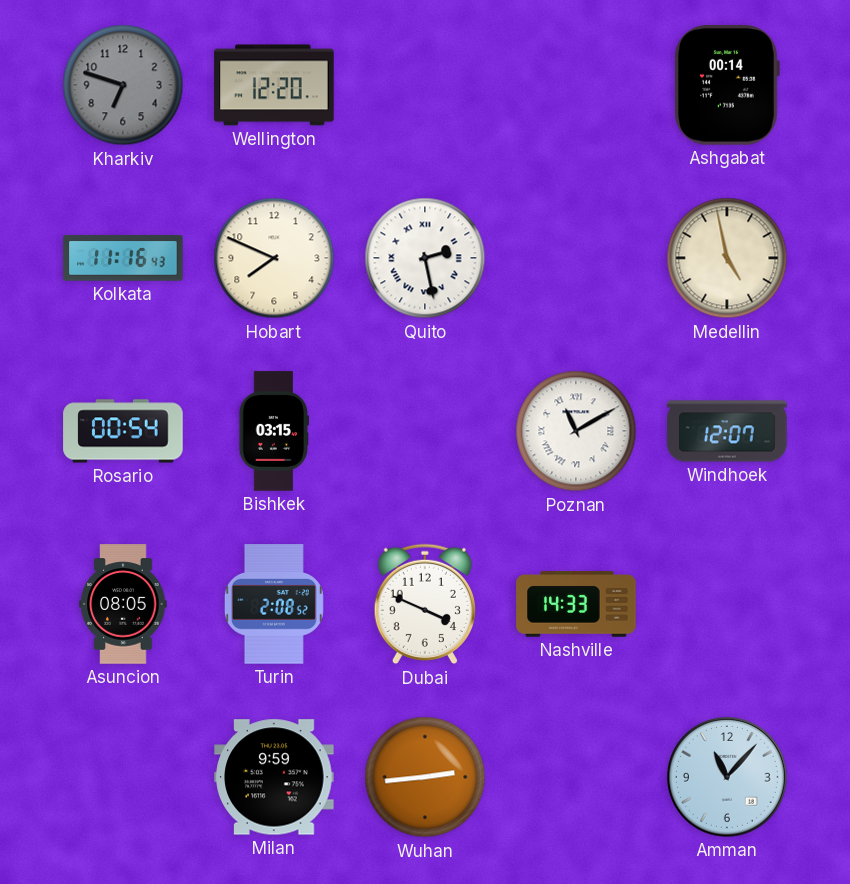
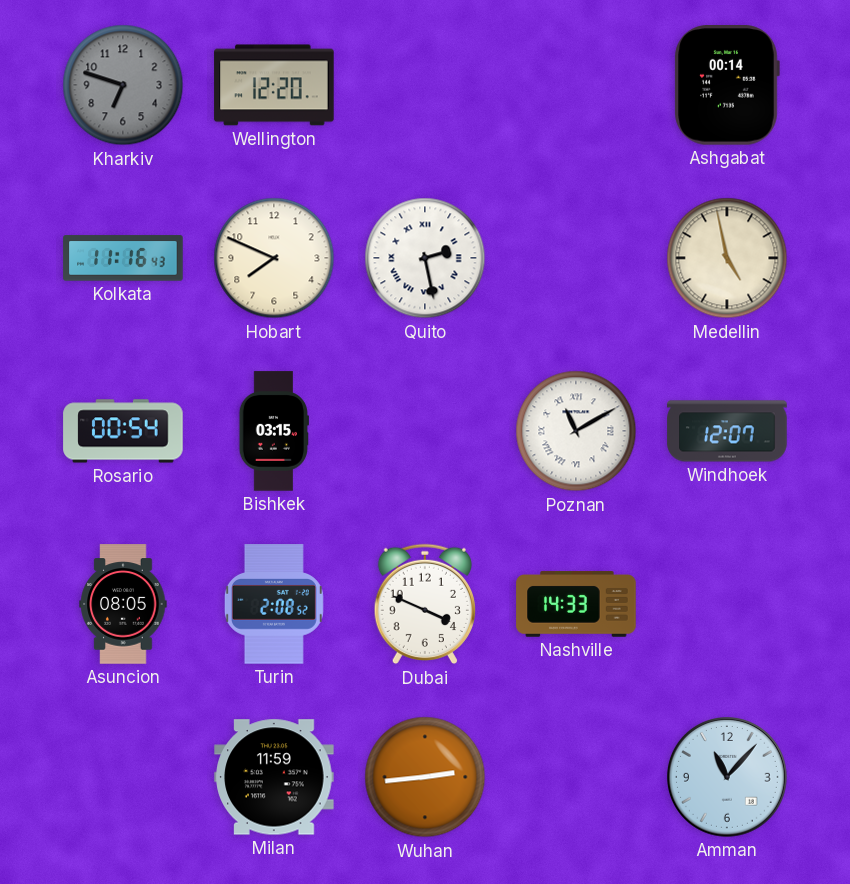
Milan: 9:59 -> 11:59
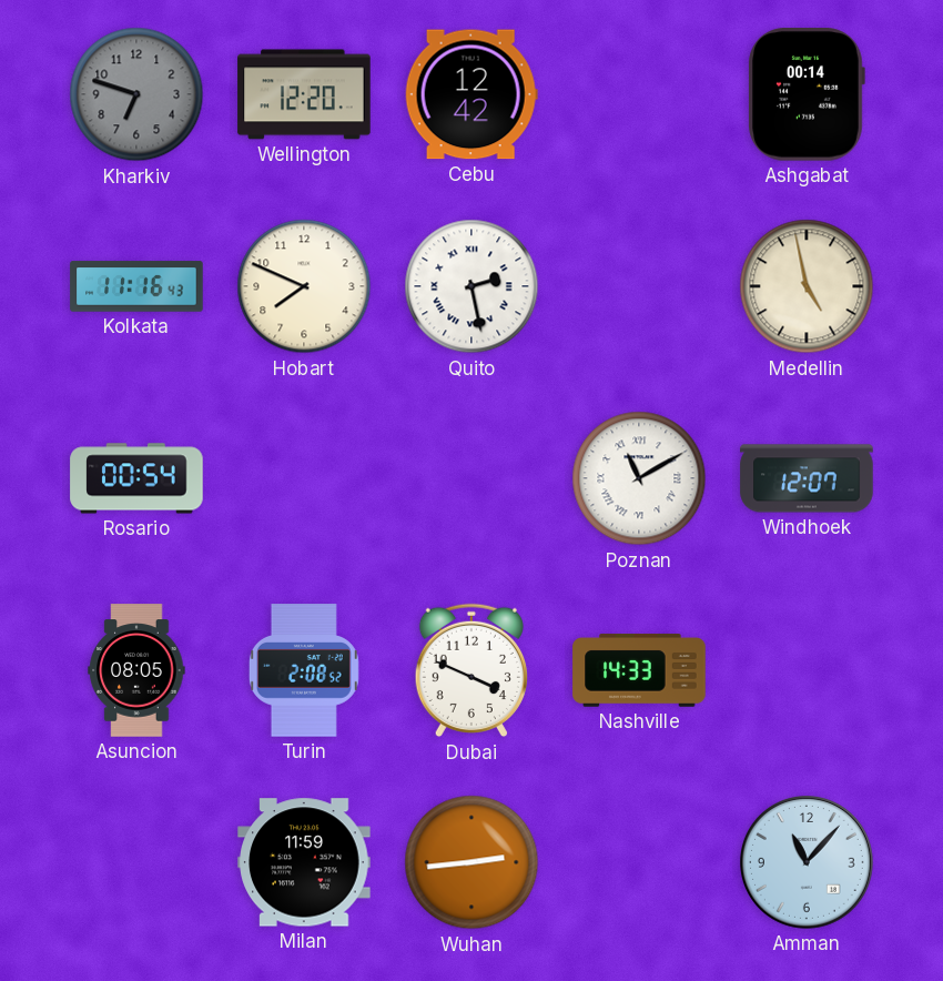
Cebu: none -> 12:42
Bishkek: 03:15 -> none
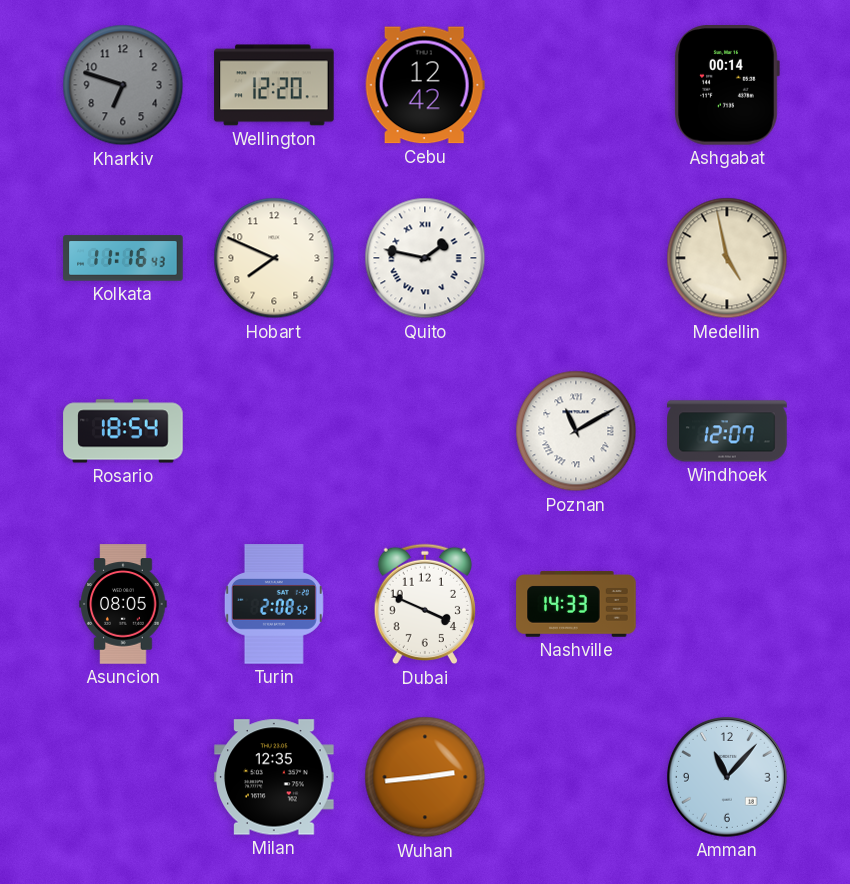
Quito: 2:28 -> 1:47
Rosario: 00:54 -> 18:54
Milan: 11:59 -> 12:35
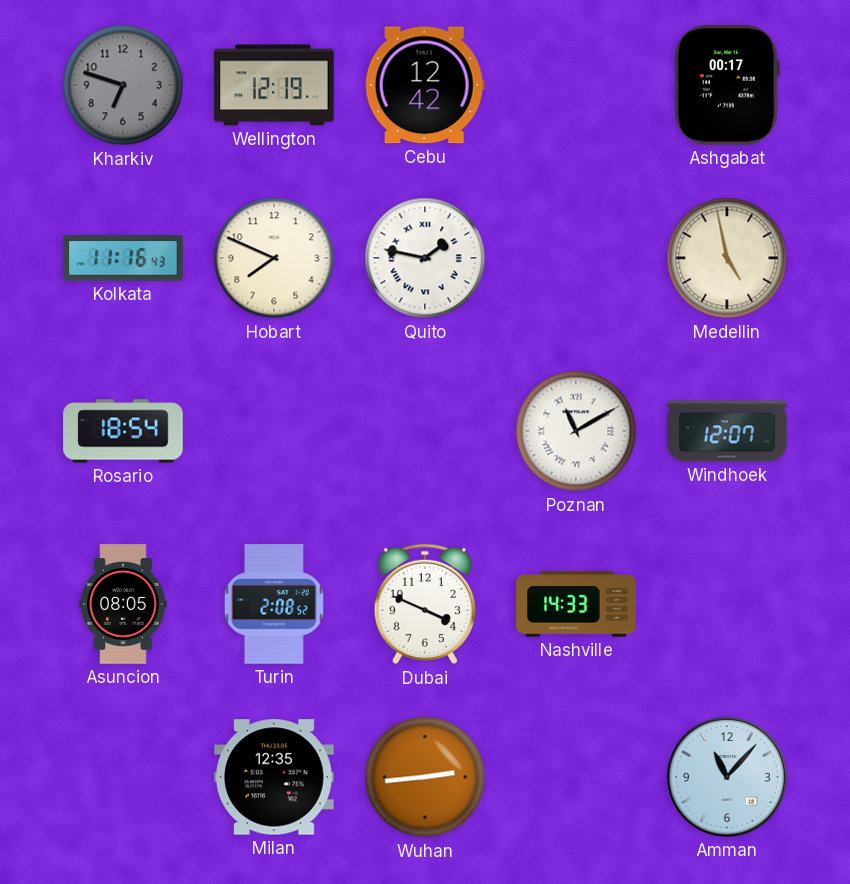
Wellington: 12:20 -> 12:19
Ashgabat: 00:14 -> 00:17
